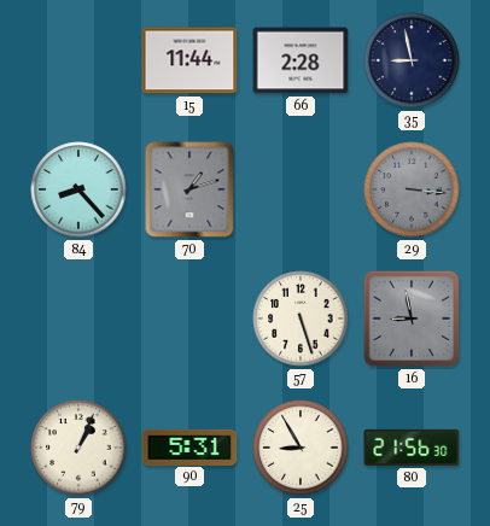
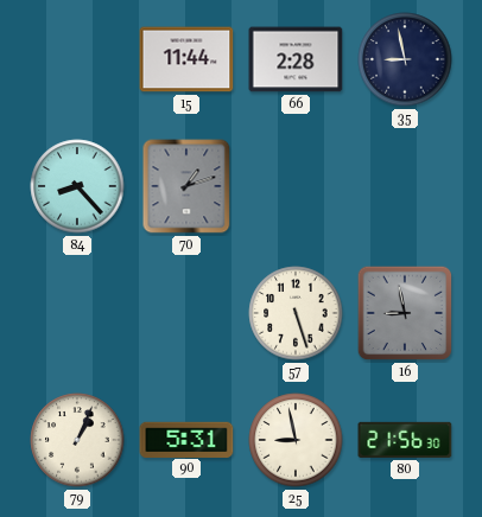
29: 3:16 -> none
25: 8:55 -> 8:58
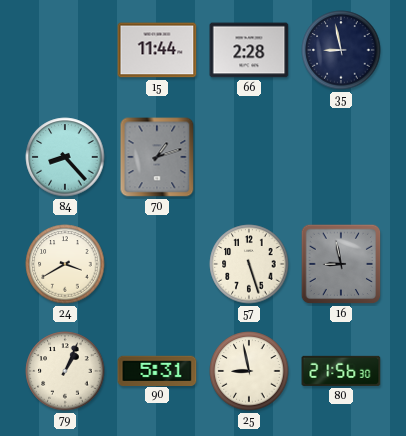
24: none -> 3:40
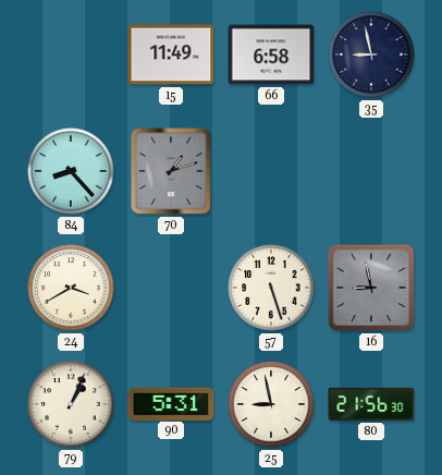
15: 11:44 -> 11:49
66: 2:28 -> 6:58
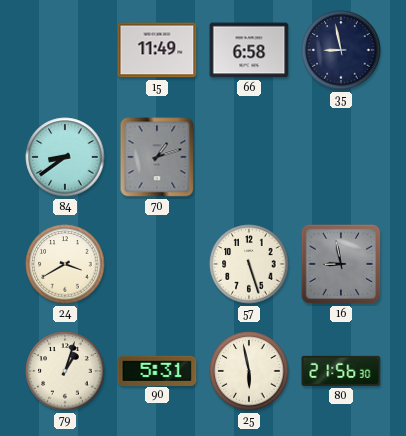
84: 8:23 -> 8:39
79: 1:04 -> 1:03
25: 8:58 -> 5:58
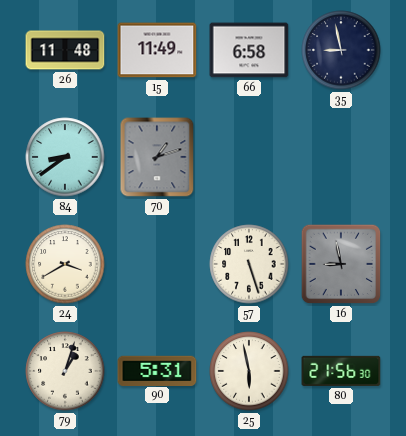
26: none -> 11:48
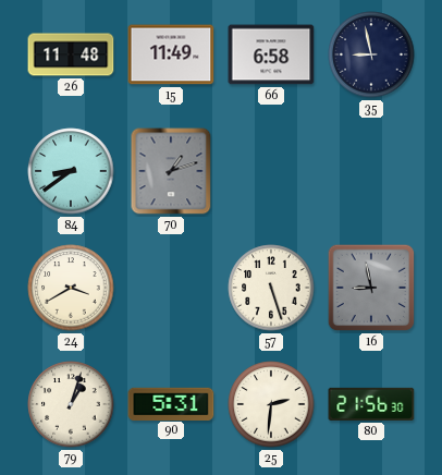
25: 5:58 -> 2:31
